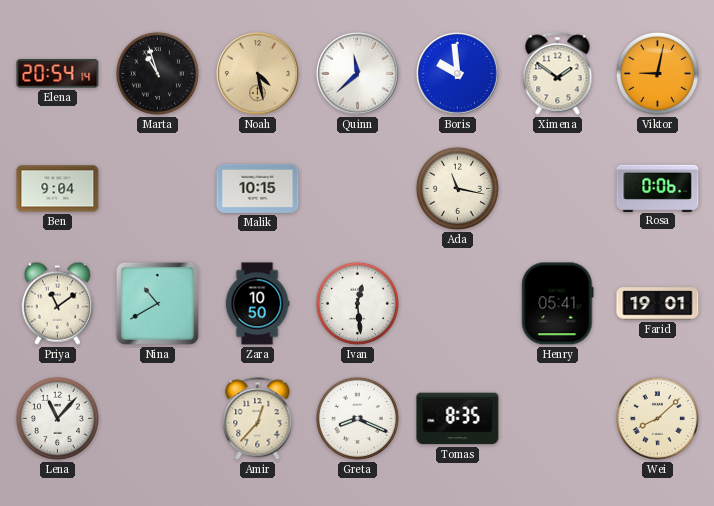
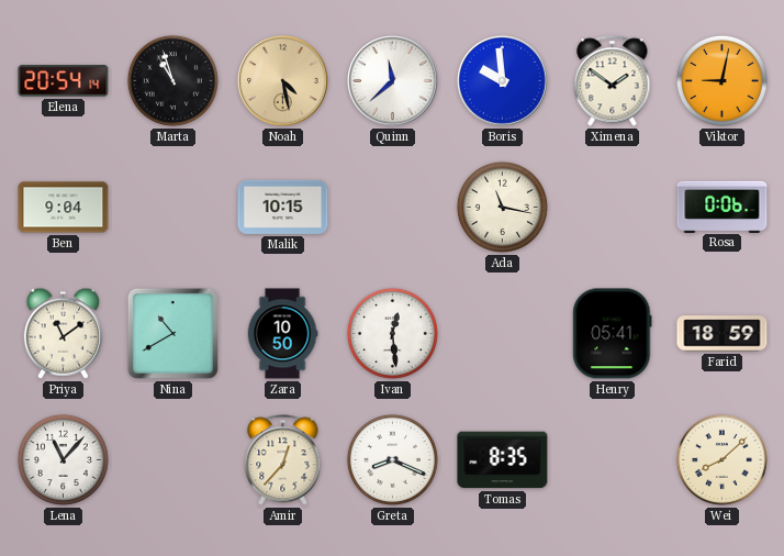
Farid: 19:01 -> 18:59
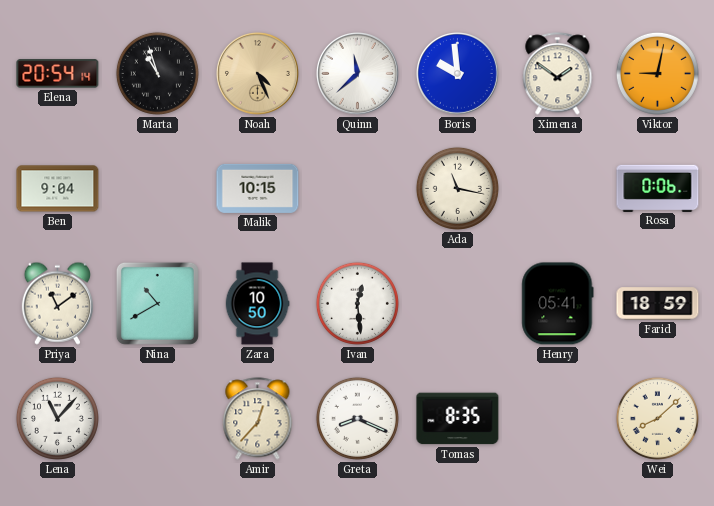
Noah: 4:28 -> 4:26
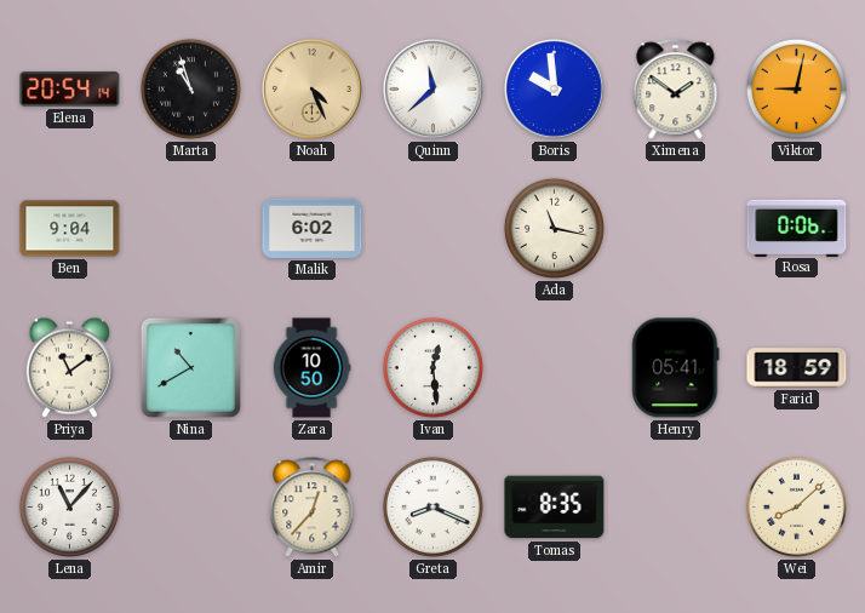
Malik: 10:15 -> 6:02
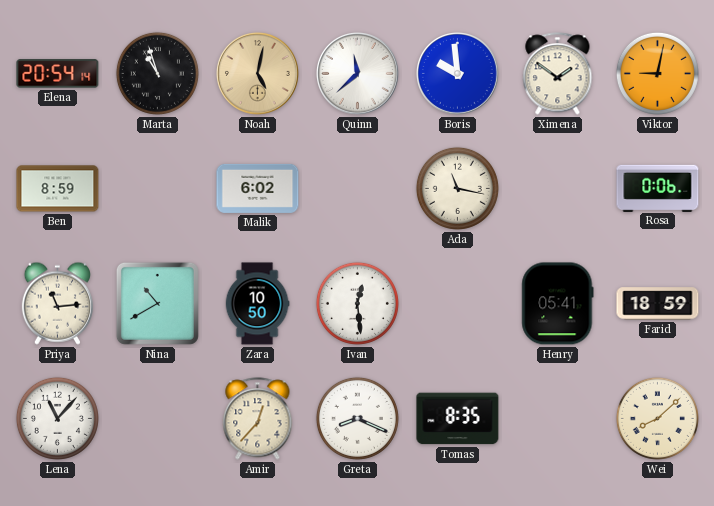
Noah: 4:26 -> 5:02
Ben: 9:04 -> 8:59
Priya: 11:09 -> 11:14
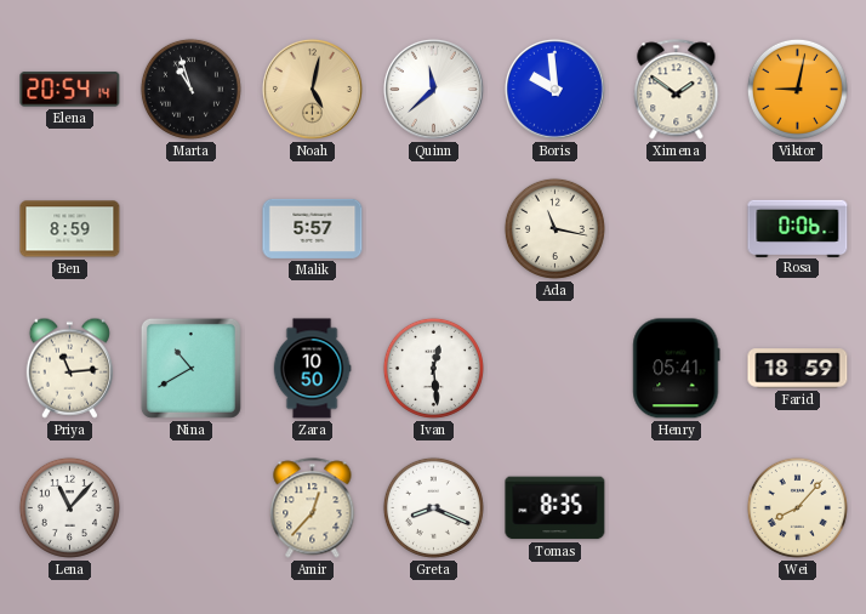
Malik: 6:02 -> 5:57
Wei: 8:08 -> 8:07
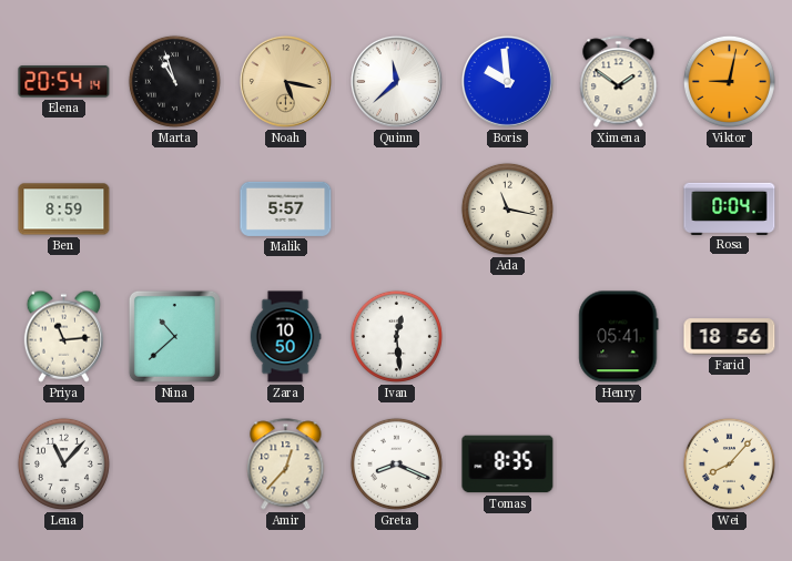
Noah: 5:02 -> 5:17
Rosa: 0:06 -> 0:04
Nina: 10:40 -> 10:38
Farid: 18:59 -> 18:56
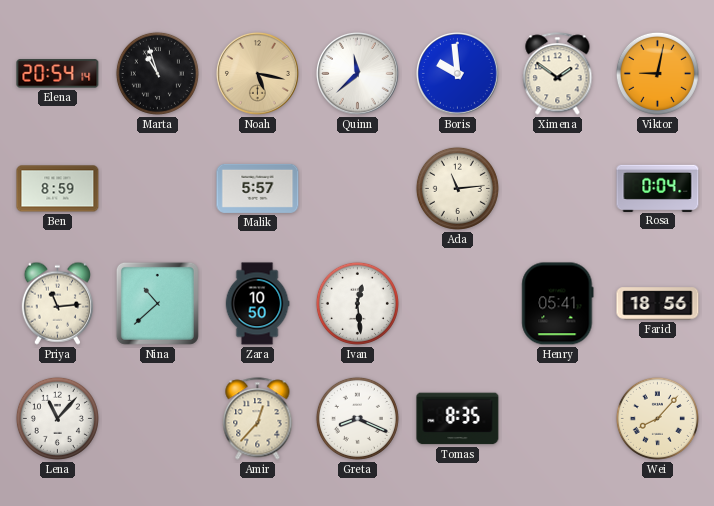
Ada: 11:17 -> 11:14
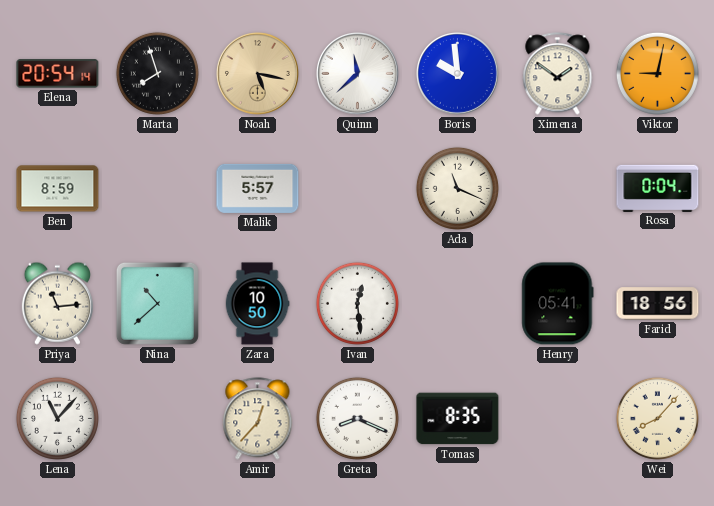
Marta: 10:57 -> 7:57
Ada: 11:14 -> 11:19
